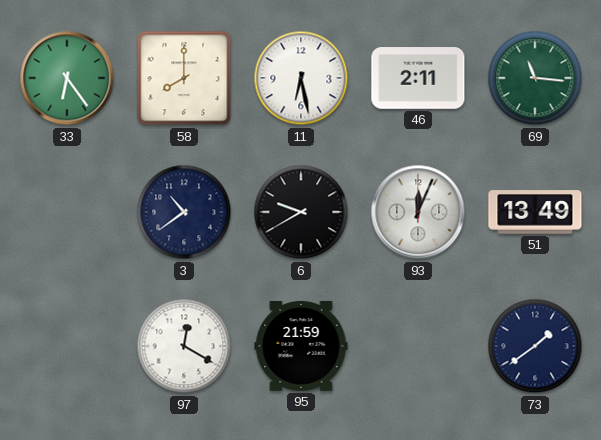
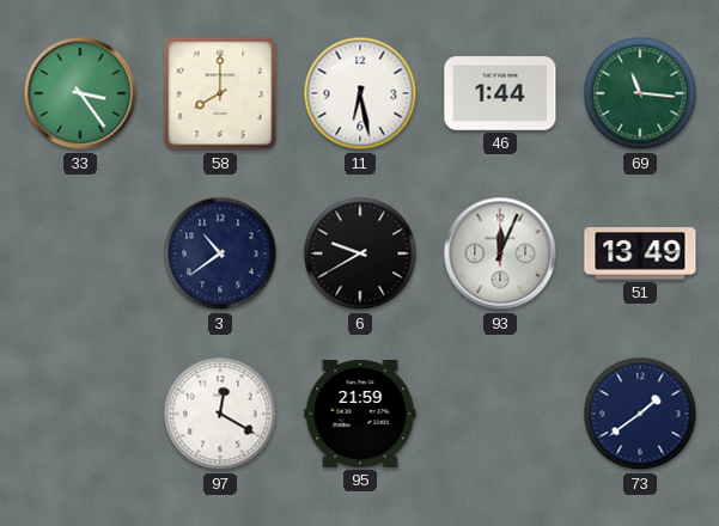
33: 6:24 -> 3:24
46: 2:11 -> 1:44
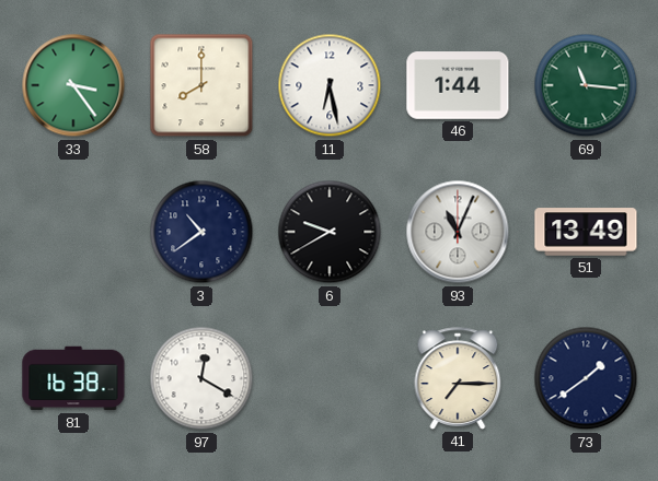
93: 12:04 -> 11:04
81: none -> 16:38
95: 21:59 -> none
41: none -> 7:15
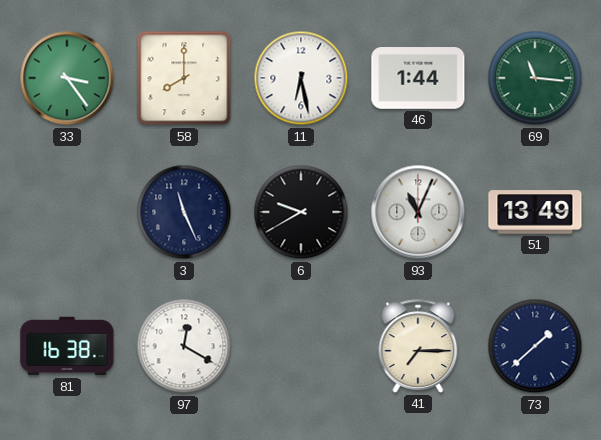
3: 10:39 -> 11:26
73: 1:39 -> 1:38
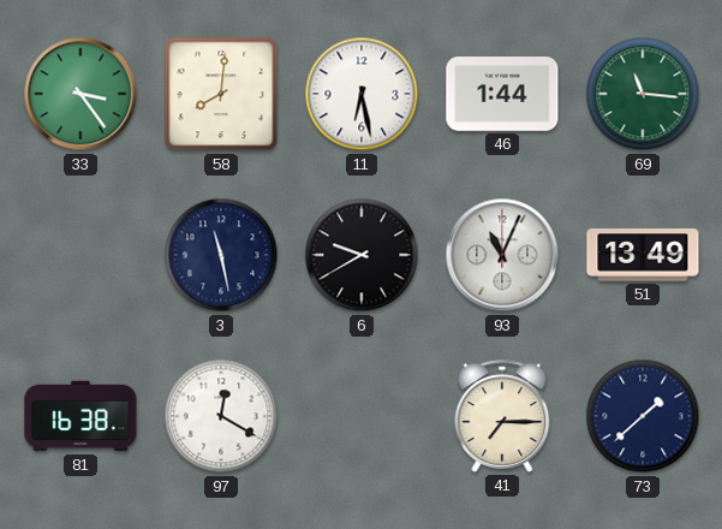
58: 8:00 -> 8:01
3: 11:26 -> 11:28
